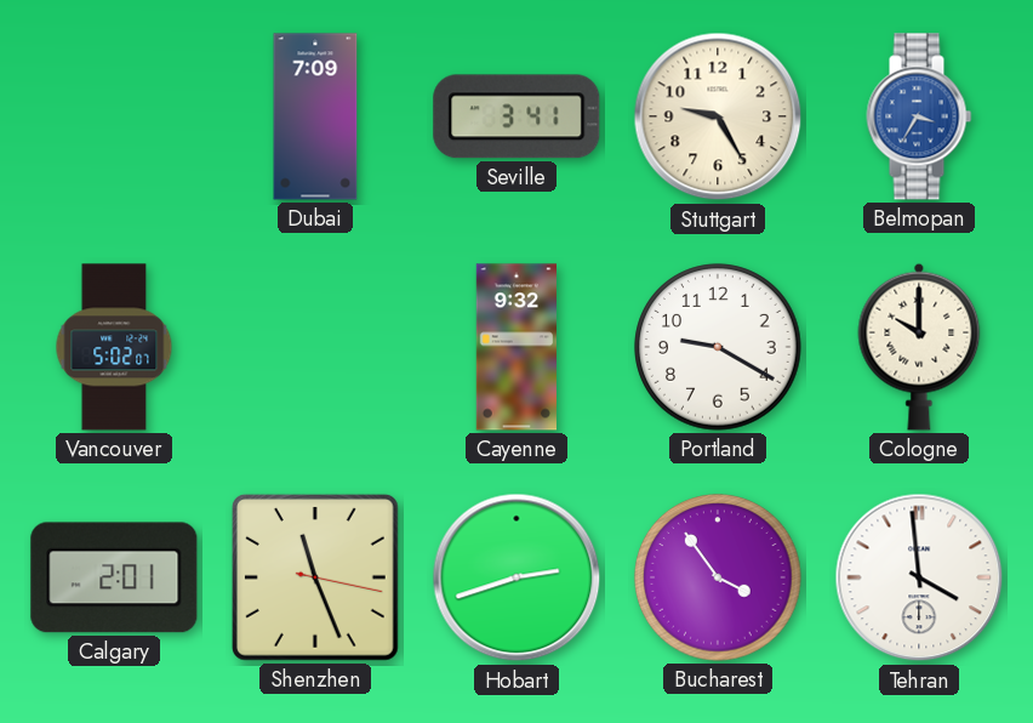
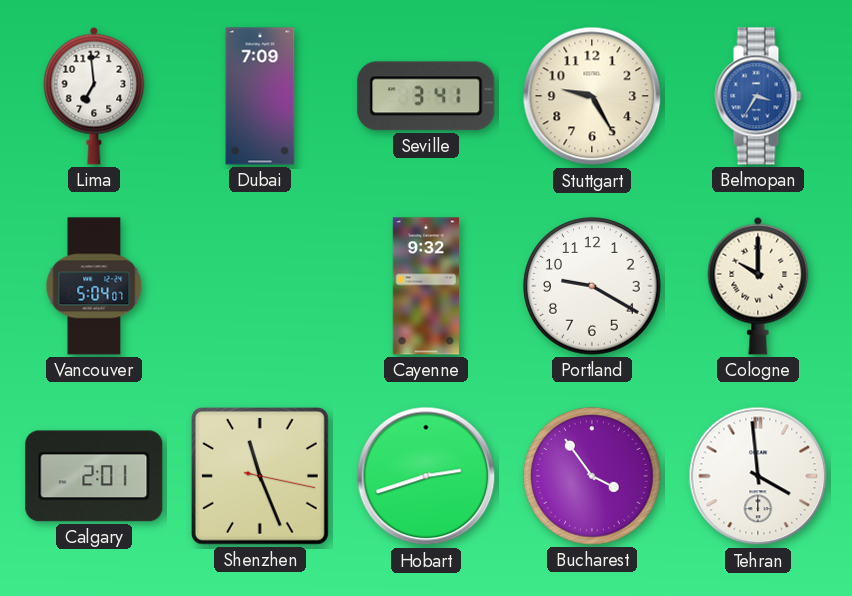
Lima: none -> 6:59
Vancouver: 5:02 -> 5:04
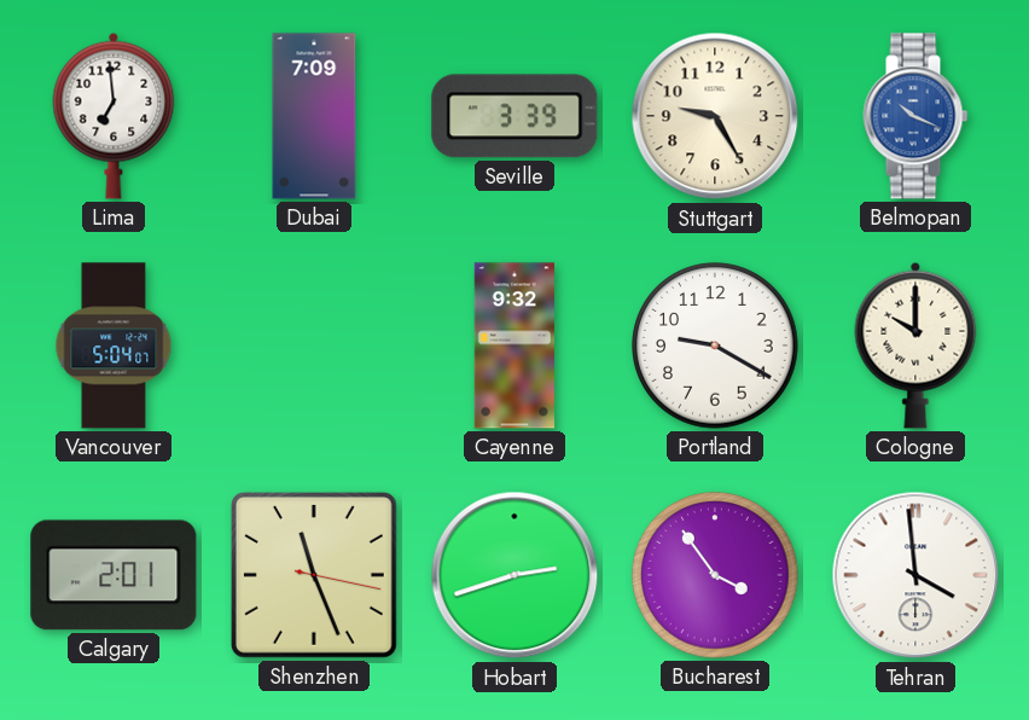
Seville: 3:41 -> 3:39
Belmopan: 3:35 -> 10:19
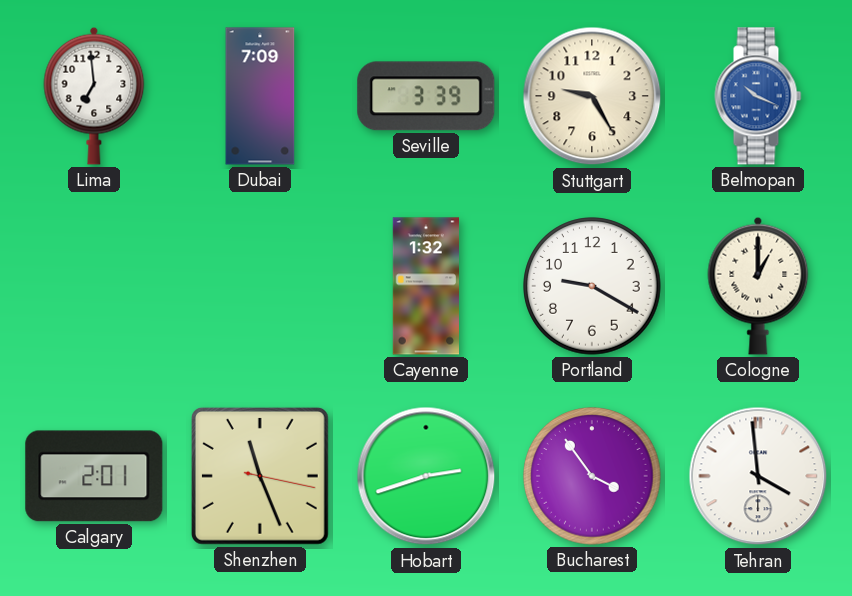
Vancouver: 5:04 -> none
Cayenne: 9:32 -> 1:32
Cologne: 10:00 -> 1:00
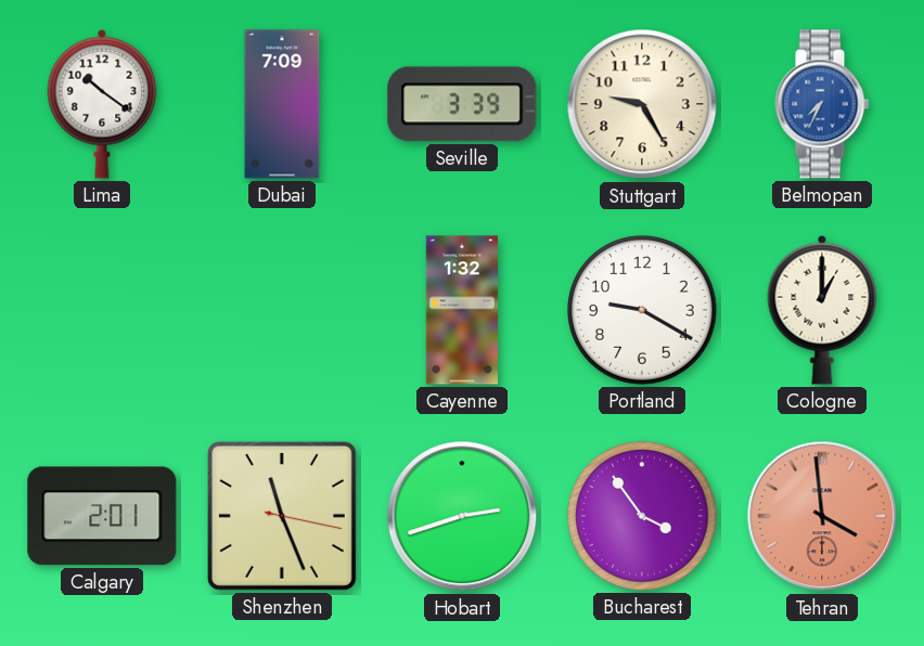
Lima: 6:59 -> 10:21
Belmopan: 10:19 -> 7:34
Tehran dial: white -> salmon
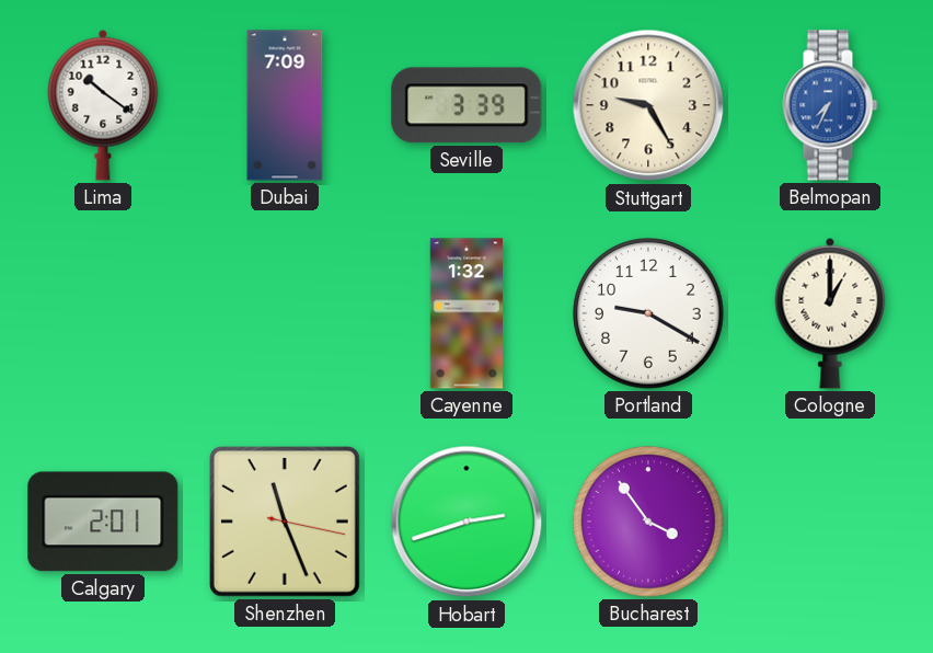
Tehran: 3:59 -> none
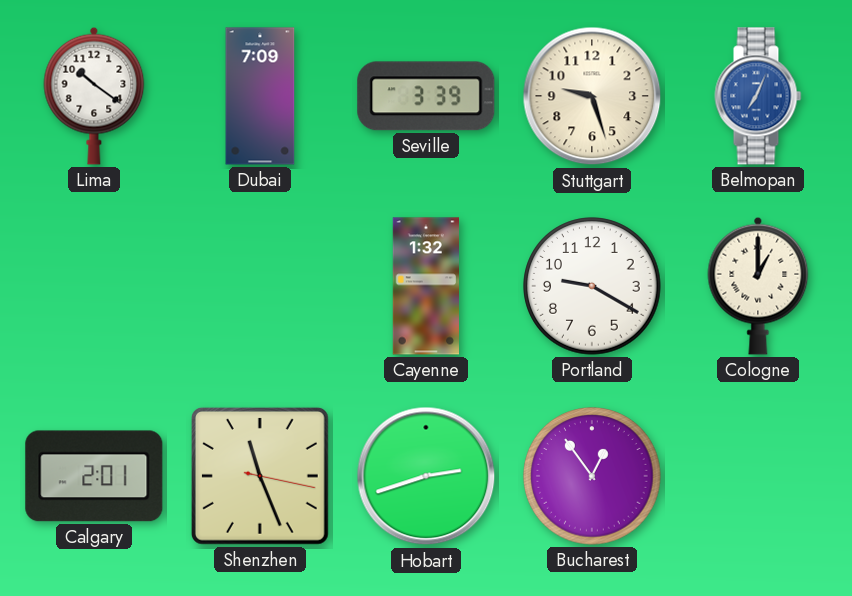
Stuttgart: 9:25 -> 9:27
Belmopan: 7:34 -> 7:04
Bucharest: 3:54 -> 12:54
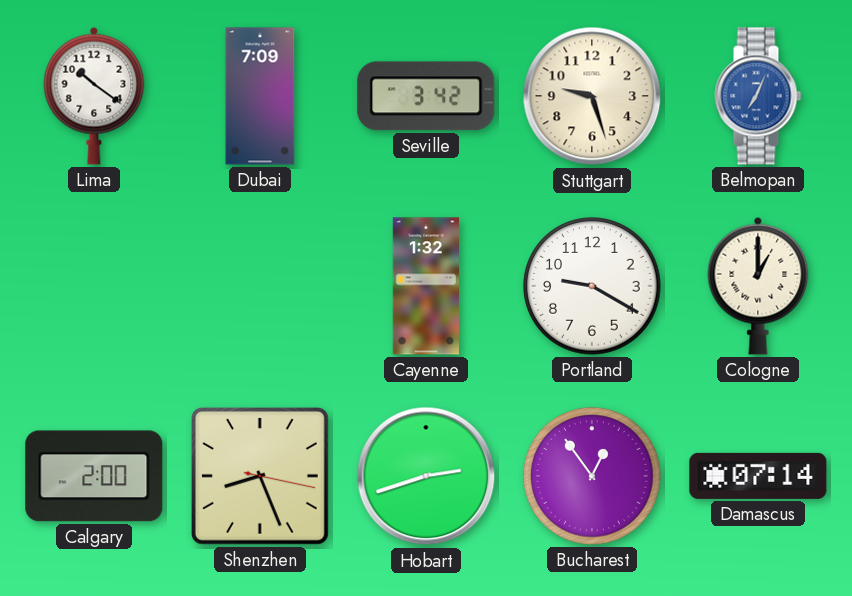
Seville: 3:39 -> 3:42
Calgary: 2:01 -> 2:00
Shenzhen: 11:26 -> 8:26
Damascus: none -> 07:14
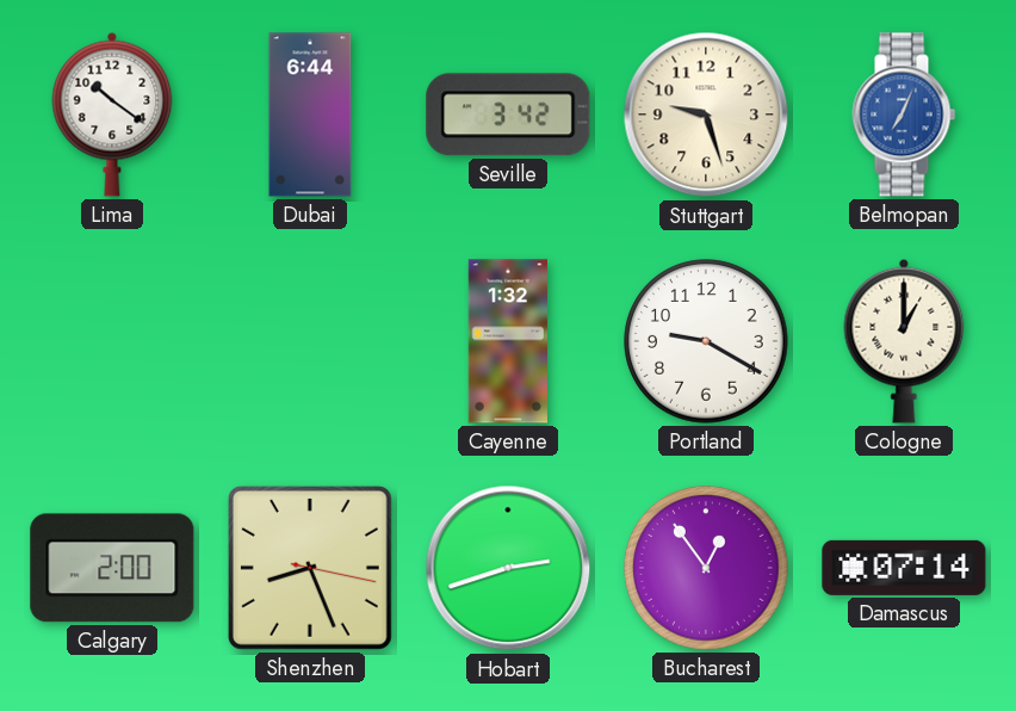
Dubai: 7:09 -> 6:44
